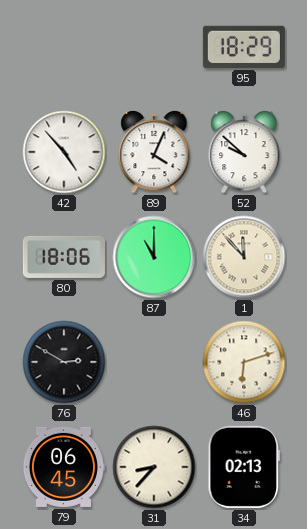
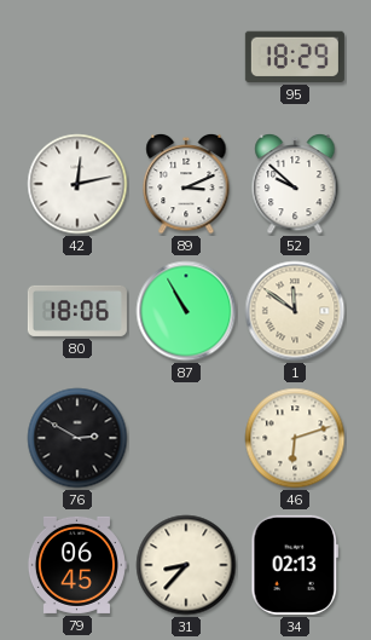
42: 4:53 -> 12:13
89: 4:04 -> 3:11
87: 11:00 -> 10:55
1: 11:53 -> 11:51
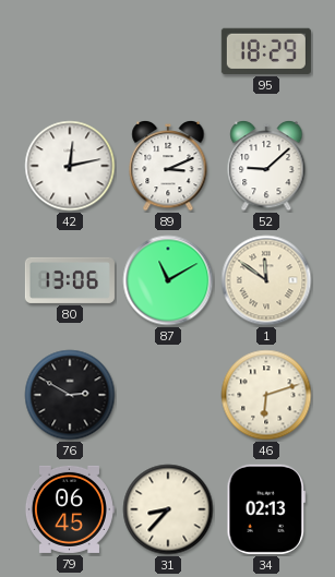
52: 9:52 -> 9:08
80: 18:06 -> 13:06
87: 10:55 -> 11:10
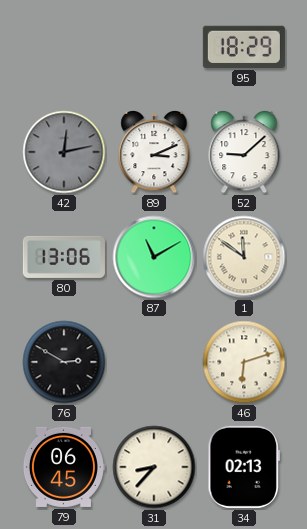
42 dial: white -> grey
